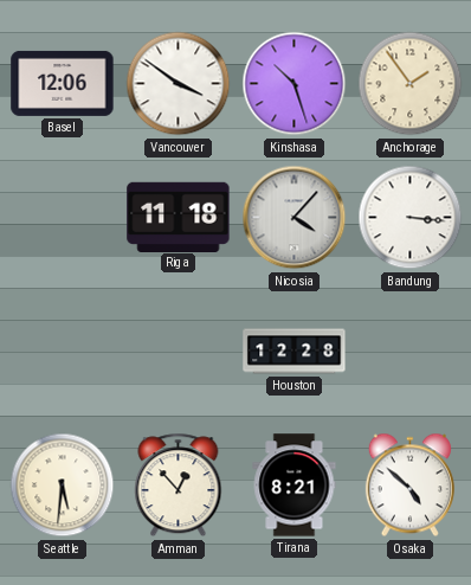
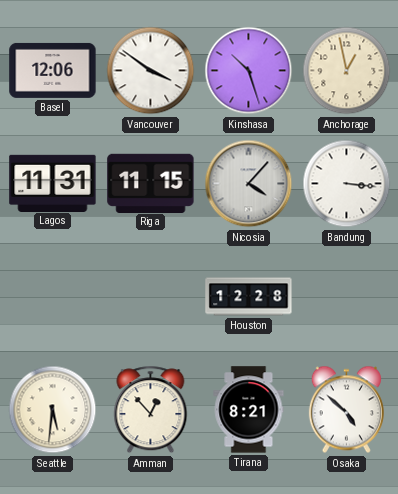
Anchorage: 1:54 -> 12:58
Lagos: none -> 11:31
Riga: 11:18 -> 11:15
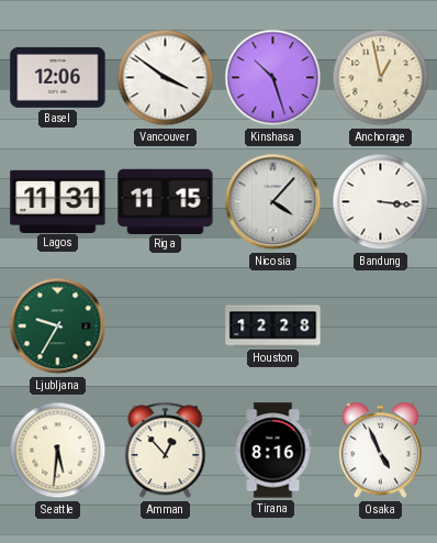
Ljubljana: none -> 9:35
Tirana: 8:21 -> 8:16
Osaka: 4:52 -> 4:56
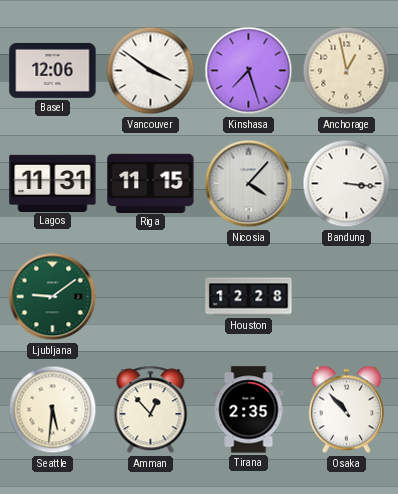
Kinshasa: 10:27 -> 7:27
Ljubljana: 9:35 -> 9:09
Tirana: 8:16 -> 2:35
Osaka: 4:56 -> 10:53
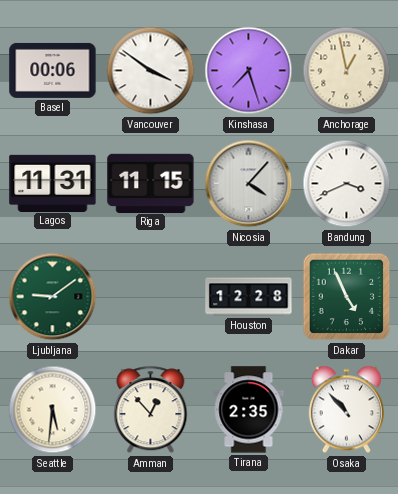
Basel: 12:06 -> 00:06
Bandung: 3:16 -> 3:41
Dakar: none -> 4:56
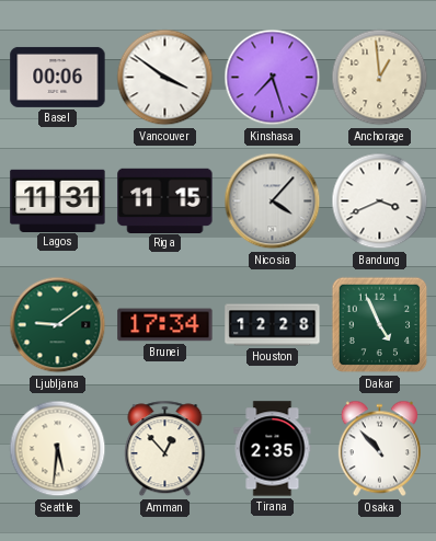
Anchorage: 12:58 -> 12:59
Brunei: none -> 17:34
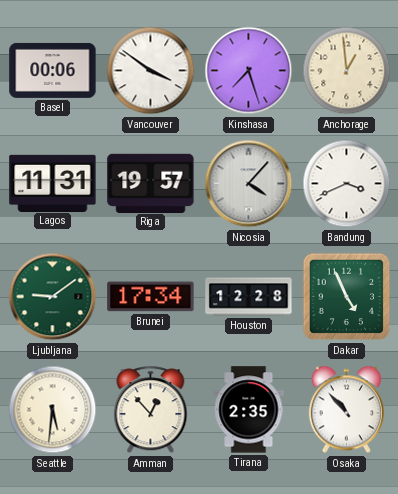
Riga: 11:15 -> 19:57
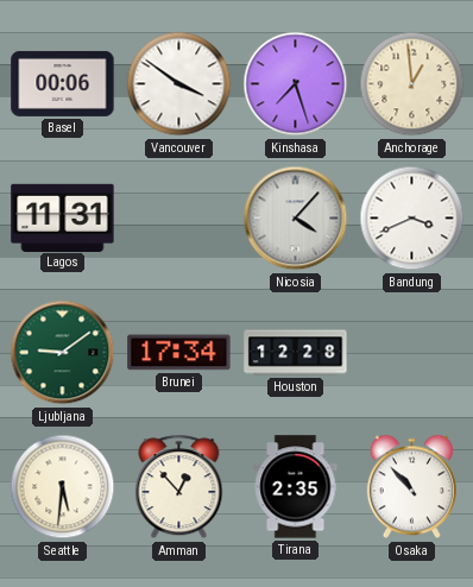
Riga: 19:57 -> none
Dakar: 4:56 -> none
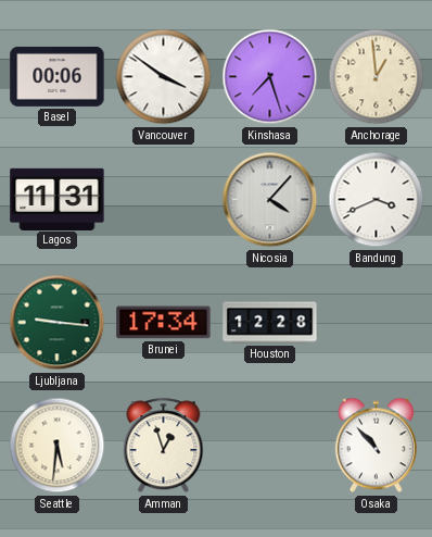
Ljubljana: 9:09 -> 9:16
Amman: 12:53 -> 12:57
Tirana: 2:35 -> none
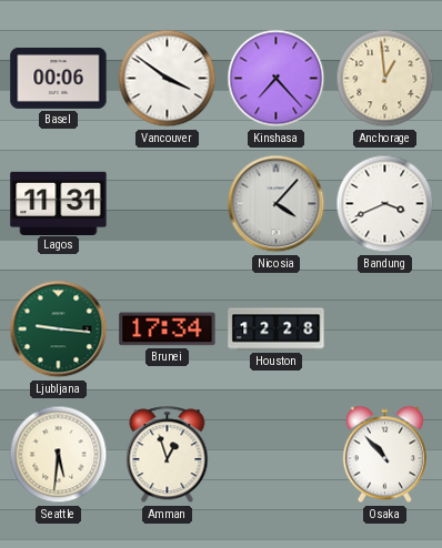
Kinshasa: 7:27 -> 7:23
